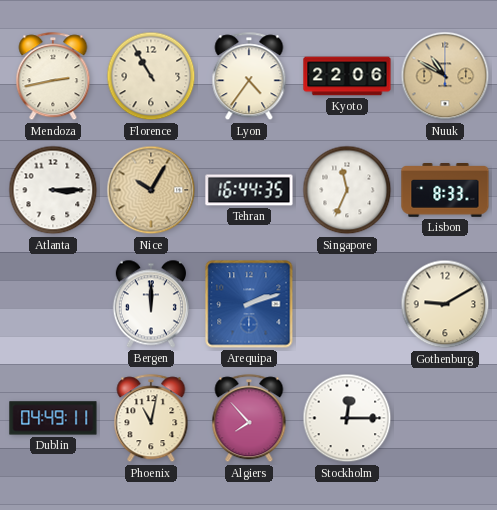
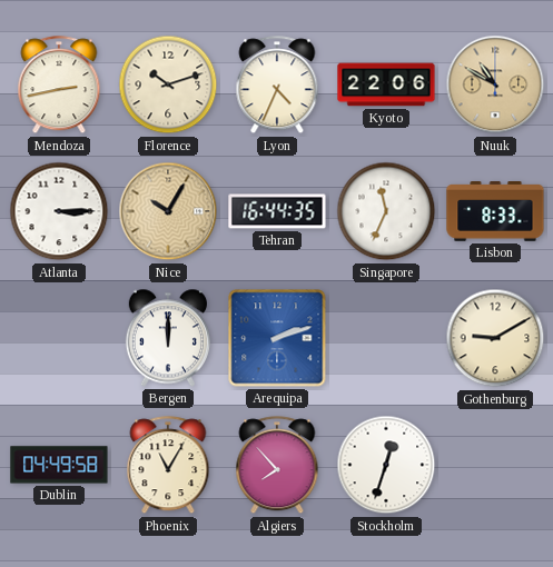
Florence: 10:55 -> 10:12
Lyon: 4:36 -> 4:34
Dublin: 04:49:11 -> 04:49:58
Phoenix: 11:02 -> 11:05
Stockholm: 12:15 -> 12:33
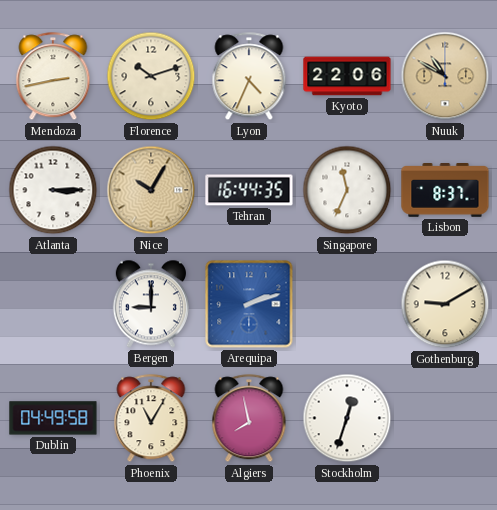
Lisbon: 8:33 -> 8:37
Bergen: 12:00 -> 9:00
Algiers: 7:53 -> 7:58
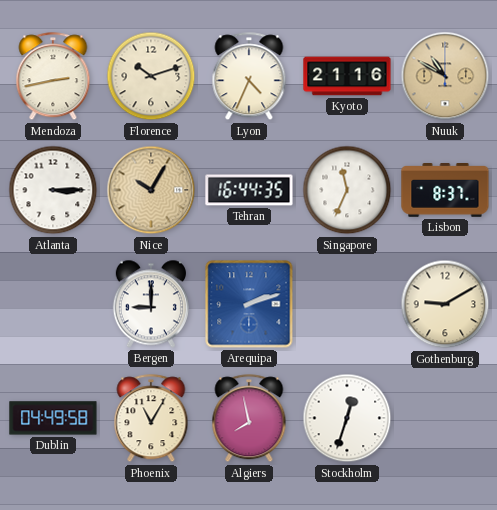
Kyoto: 22:06 -> 21:16
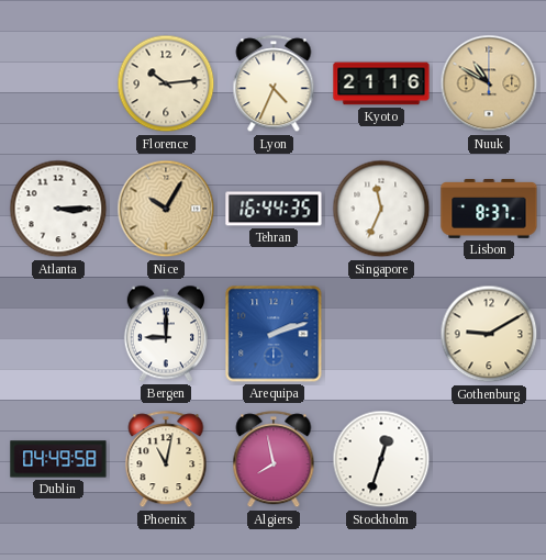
Mendoza: 2:43 -> none
Florence: 10:12 -> 10:14
Phoenix: 11:05 -> 11:02
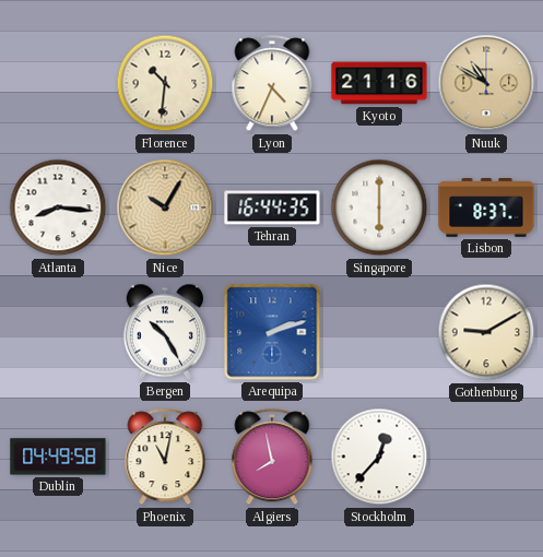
Florence: 10:14 -> 10:31
Atlanta: 3:15 -> 8:16
Singapore: 11:34 -> 6:00
Bergen: 9:00 -> 10:25
Stockholm: 12:33 -> 12:37
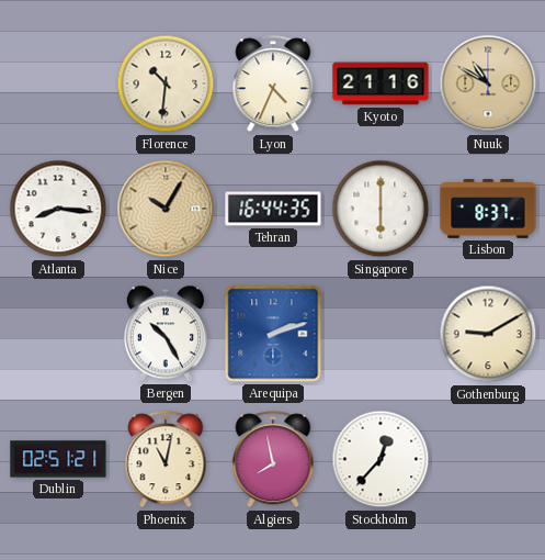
Dublin: 04:49 -> 02:51
